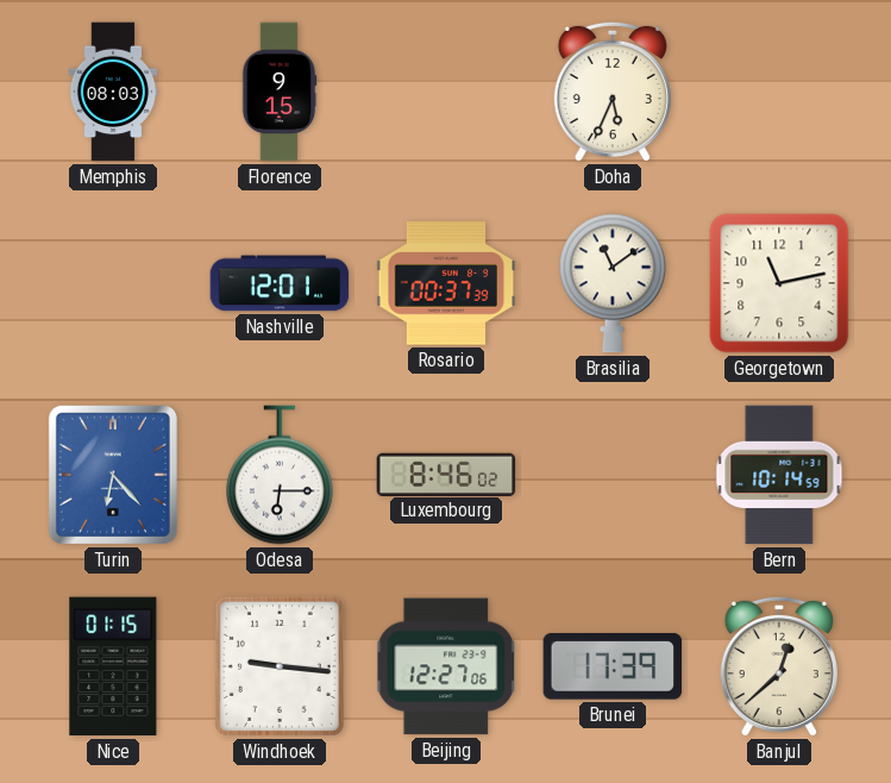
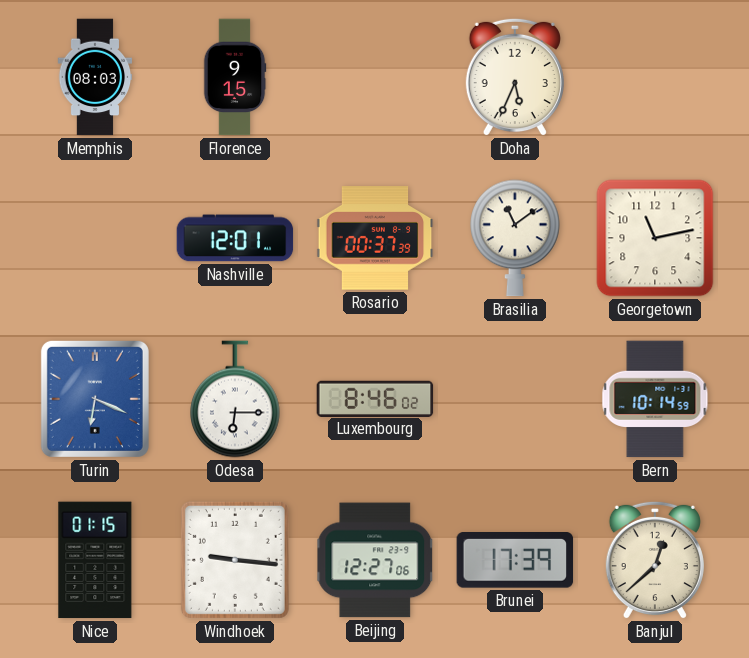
Turin: 6:23 -> 6:19
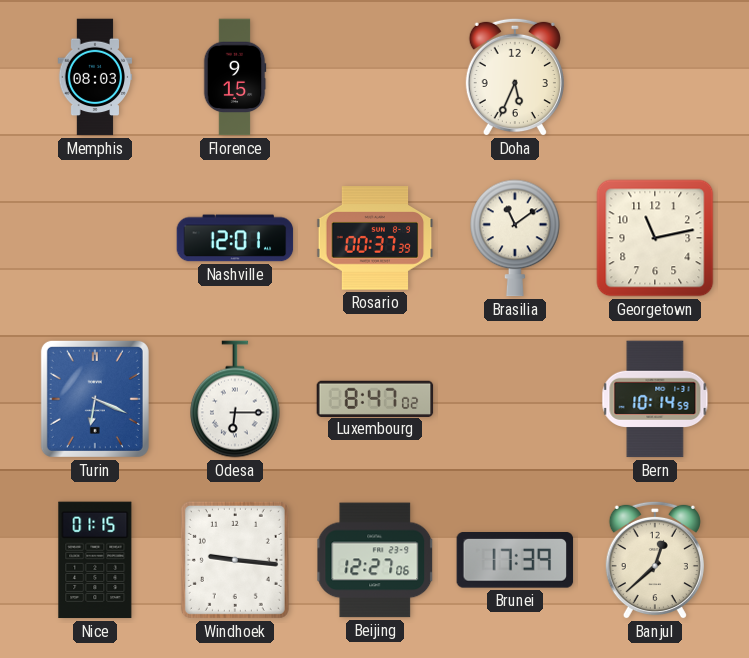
Luxembourg: 8:46 -> 8:47
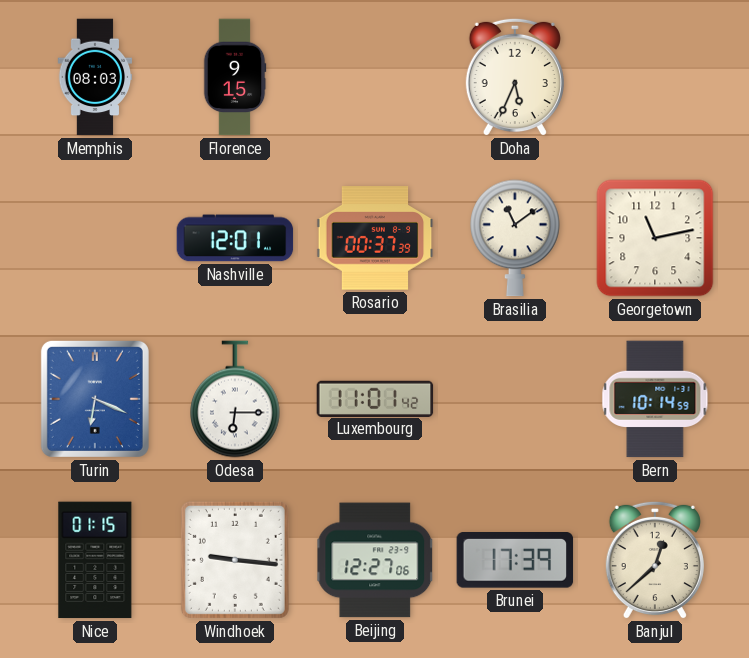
Luxembourg: 8:47 -> 11:01
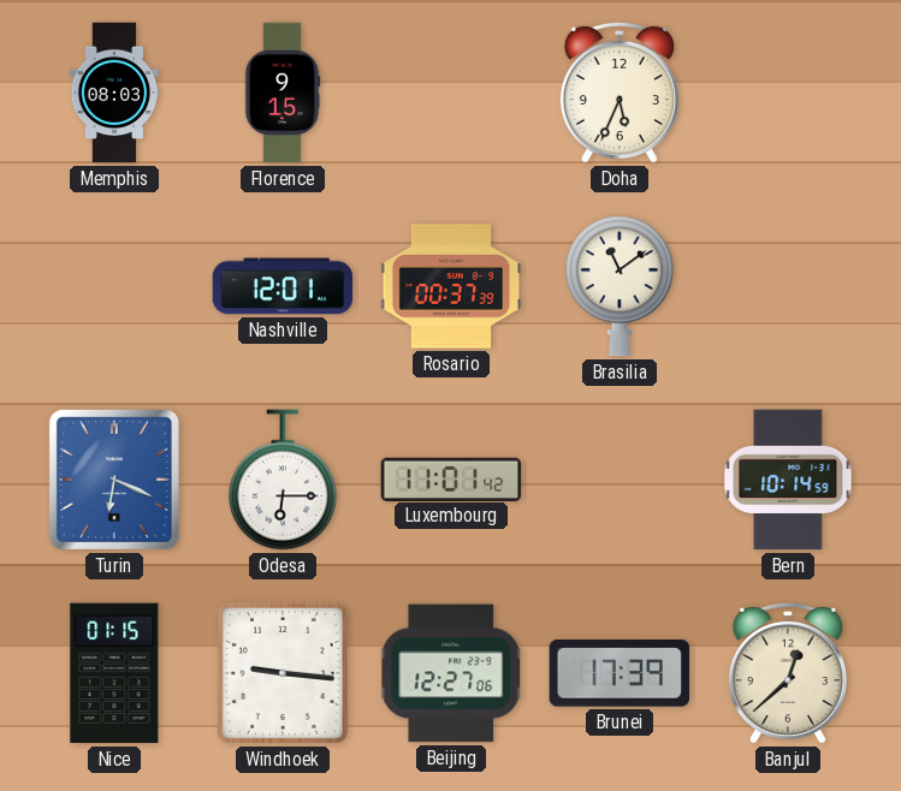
Georgetown: 11:13 -> none
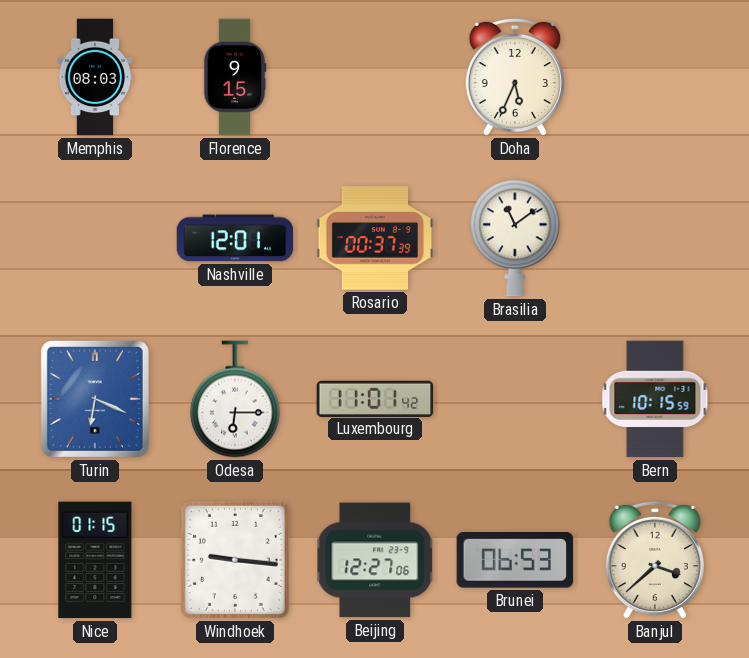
Bern: 10:14 -> 10:15
Brunei: 17:39 -> 06:53
Banjul: 12:38 -> 3:38
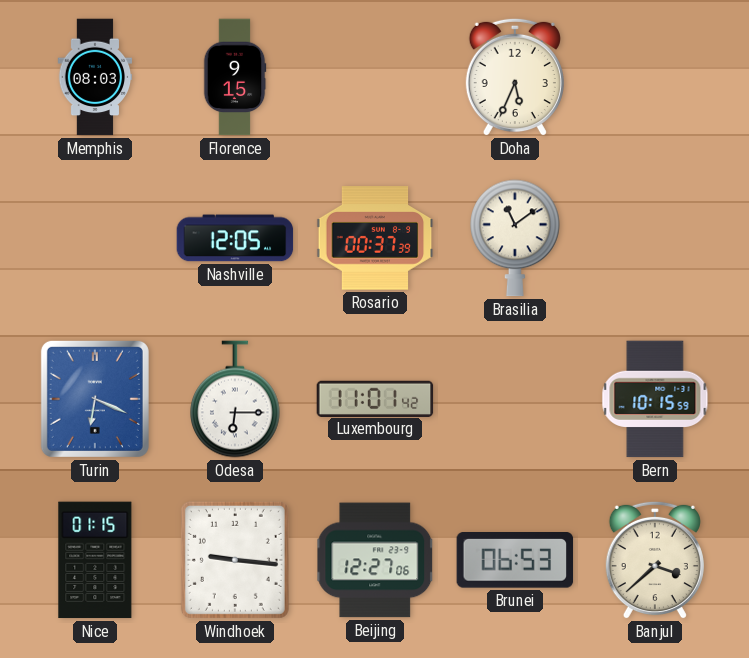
Nashville: 12:01 -> 12:05
